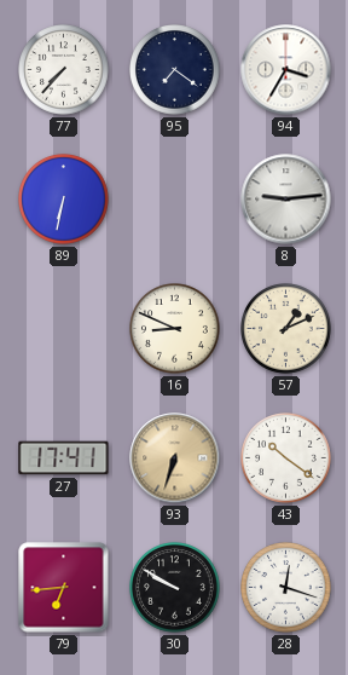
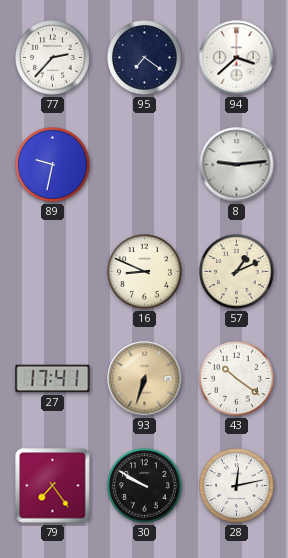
77: 7:37 -> 2:37
94: 3:35 -> 3:38
89: 6:32 -> 9:32
79: 6:44 -> 7:24
28: 12:18 -> 12:13
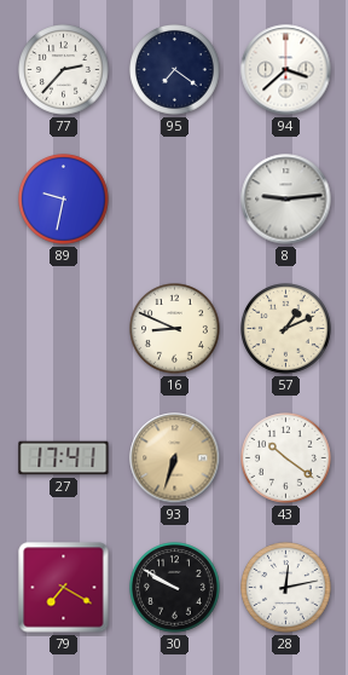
79: 7:24 -> 7:20
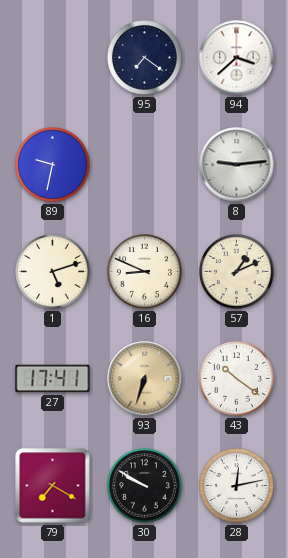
77: 2:37 -> none
1: none -> 5:12
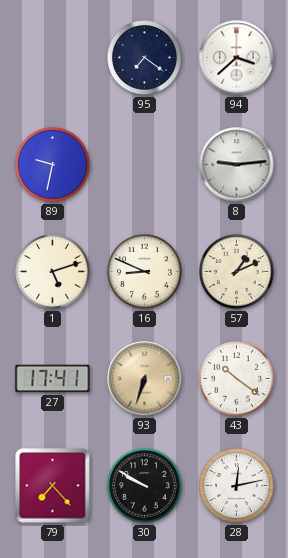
79: 7:20 -> 7:23
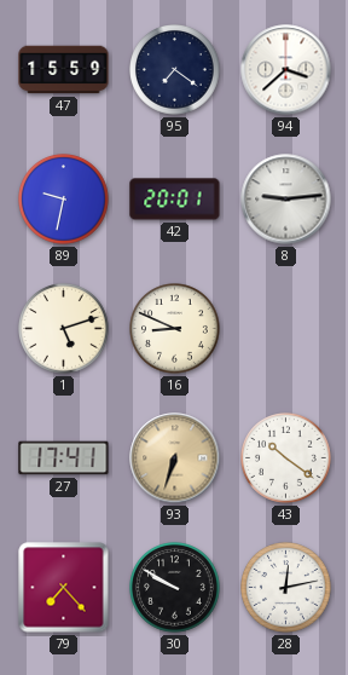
47: none -> 15:59
42: none -> 20:01
57: 1:11 -> none
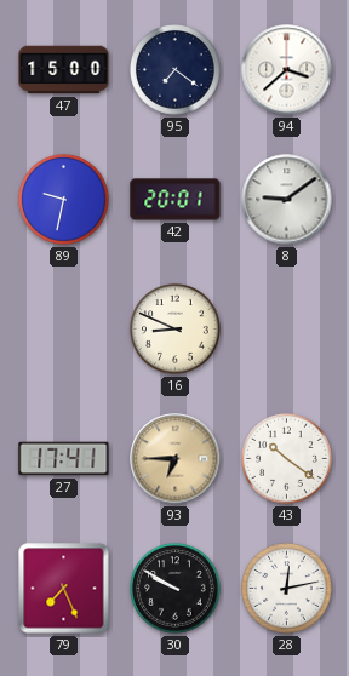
47: 15:59 -> 15:00
8: 9:14 -> 9:09
1: 5:12 -> none
93: 6:33 -> 6:45
79: 7:23 -> 7:26
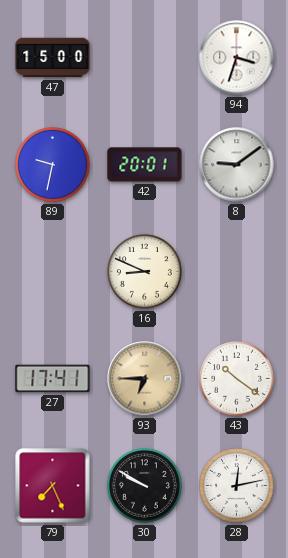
95: 7:21 -> none
94: 3:38 -> 3:33
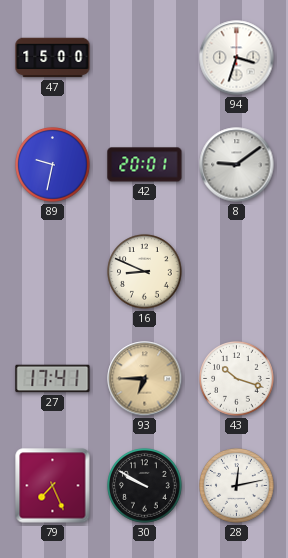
43: 10:21 -> 10:18
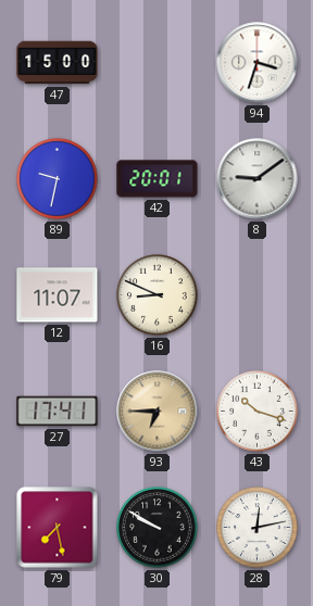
12: none -> 11:07
79: 7:26 -> 7:28
